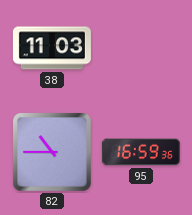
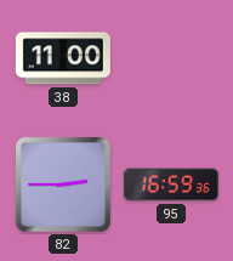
38: 11:03 -> 11:00
82: 10:45 -> 2:45
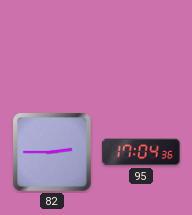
38: 11:00 -> none
95: 16:59 -> 17:04
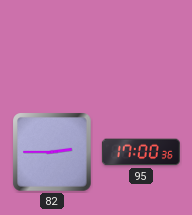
95: 17:04 -> 17:00
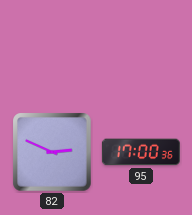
82: 2:45 -> 2:49
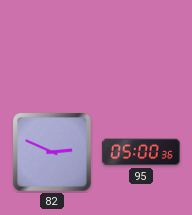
95: 17:00 -> 05:00
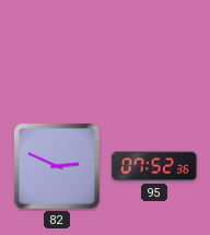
95: 05:00 -> 07:52
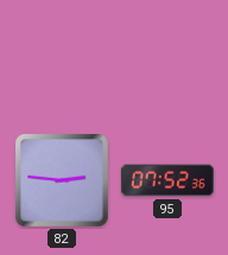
82: 2:49 -> 2:46
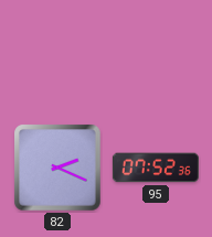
82: 2:46 -> 2:19
